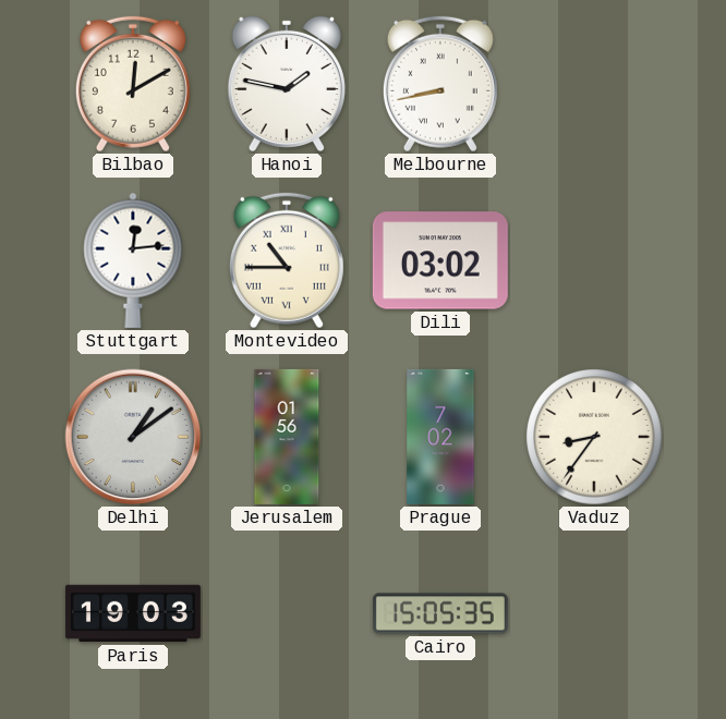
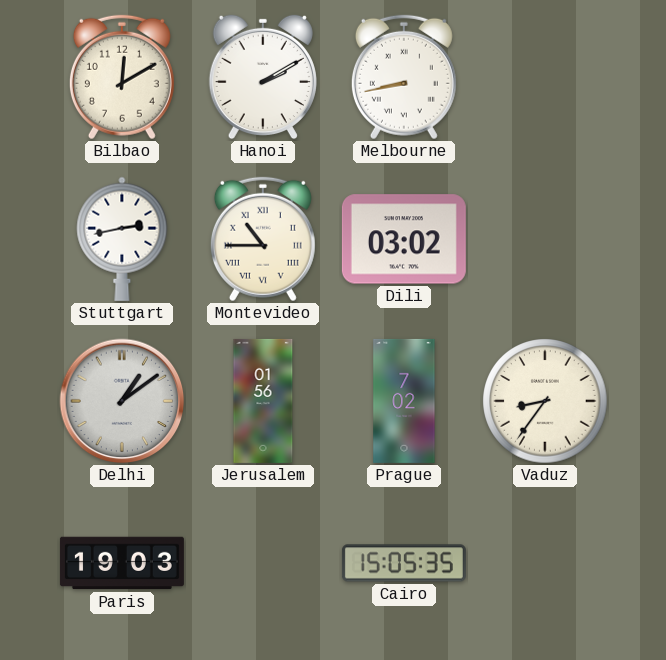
Hanoi: 1:47 -> 2:10
Stuttgart: 12:14 -> 2:43
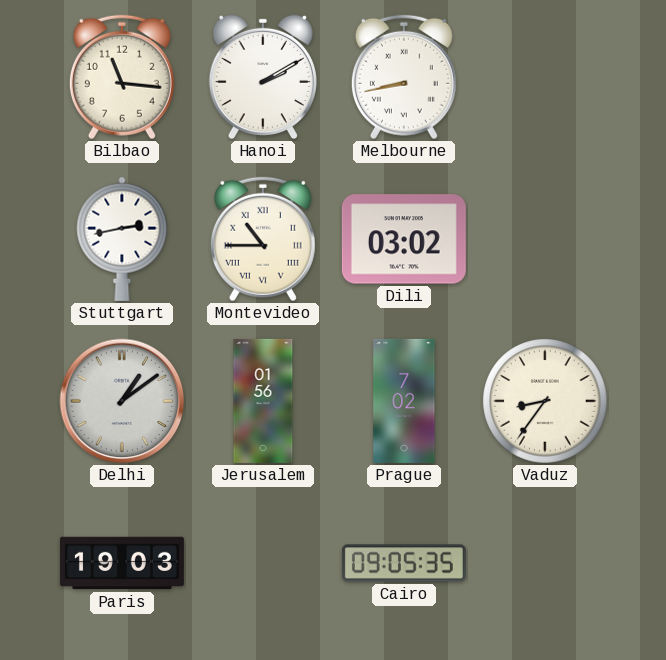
Bilbao: 12:10 -> 11:16
Cairo: 15:05 -> 09:05
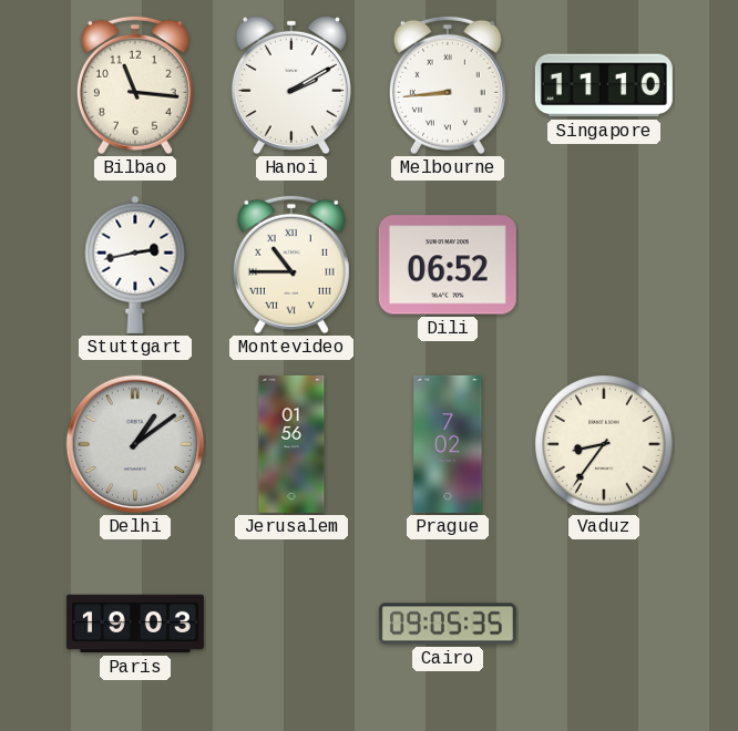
Melbourne: 8:43 -> 8:44
Singapore: none -> 11:10
Dili: 03:02 -> 06:52
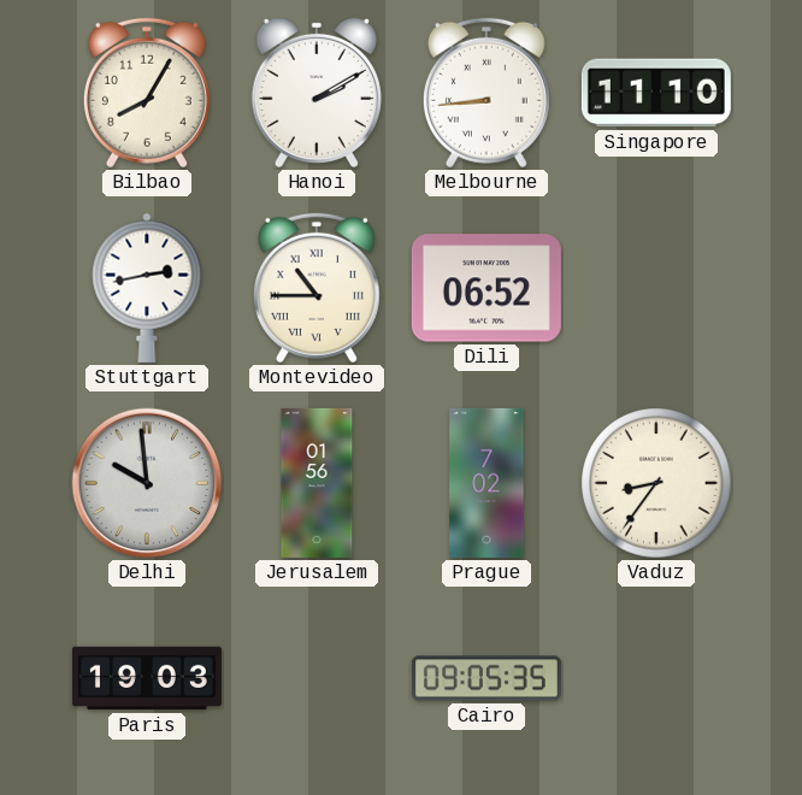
Bilbao: 11:16 -> 8:05
Delhi: 1:09 -> 9:59
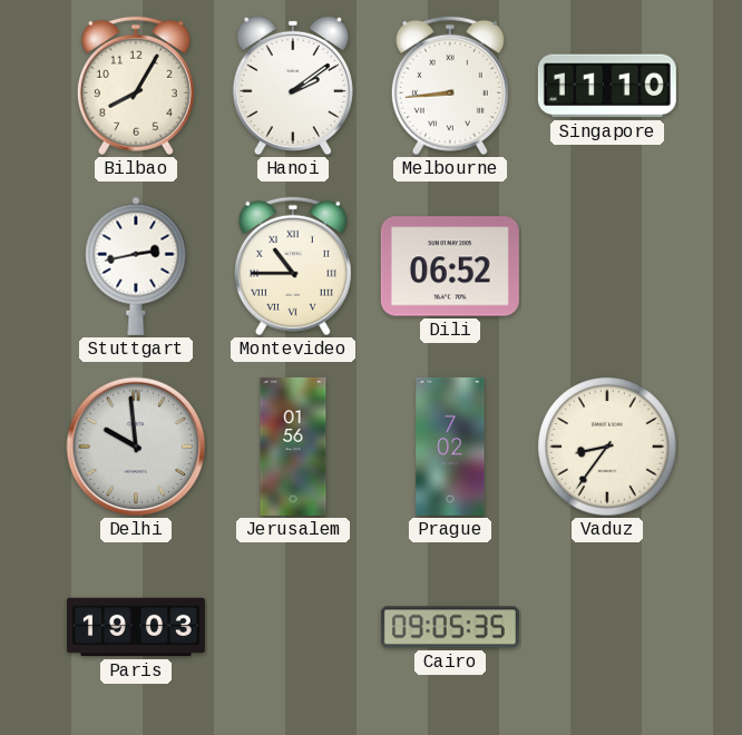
Hanoi: 2:10 -> 2:09
